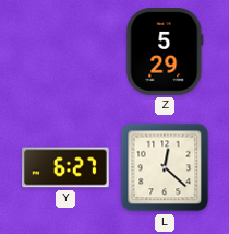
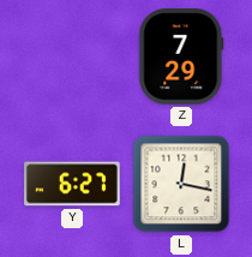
Z: 5:29 -> 7:29
L: 12:22 -> 12:17
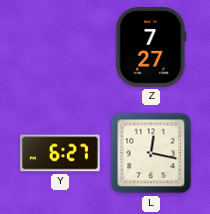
Z: 7:29 -> 7:27
